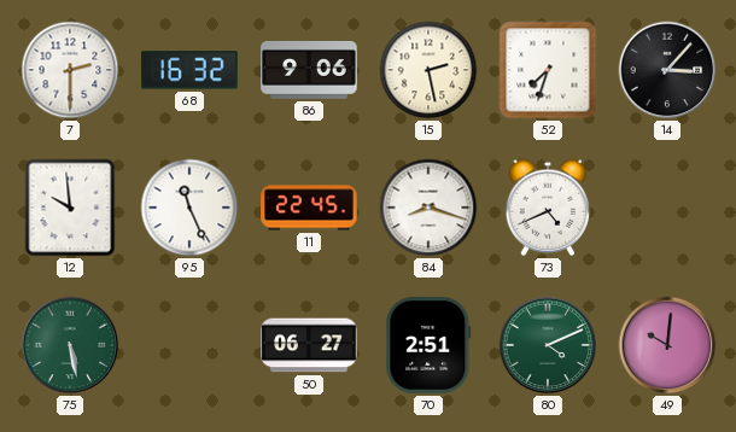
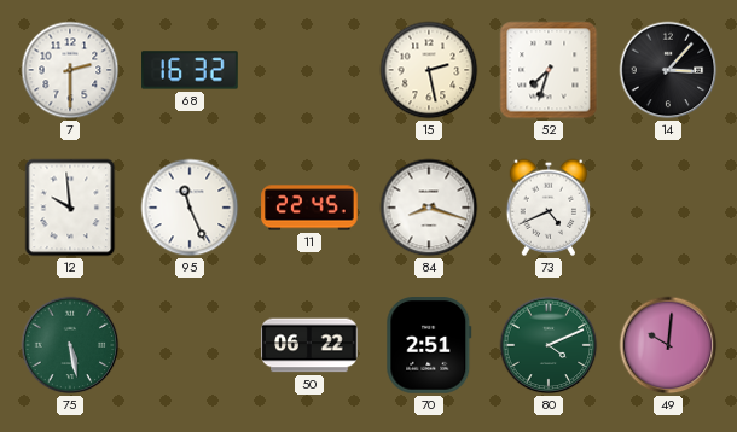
86: 9:06 -> none
50: 06:27 -> 06:22
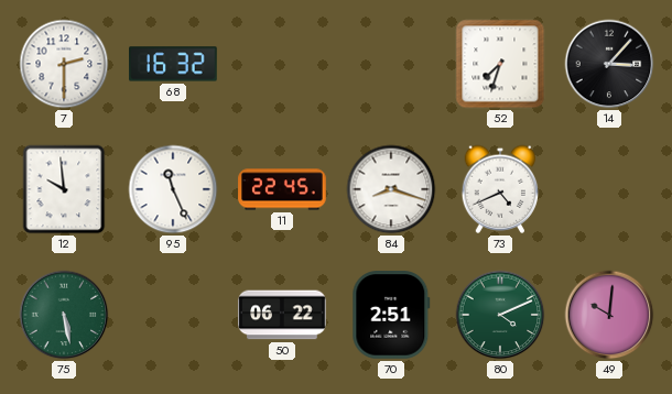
15: 2:28 -> none
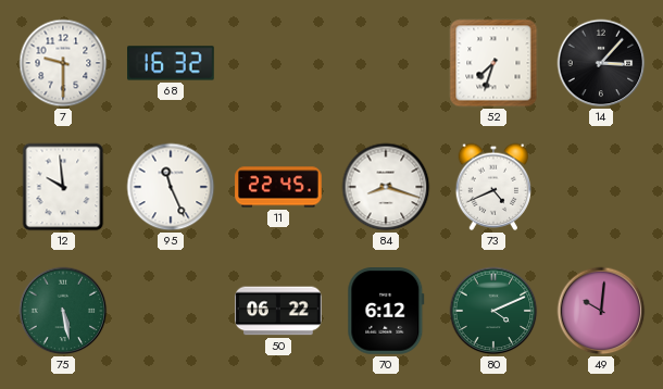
7: 2:30 -> 9:30
70: 2:51 -> 6:12
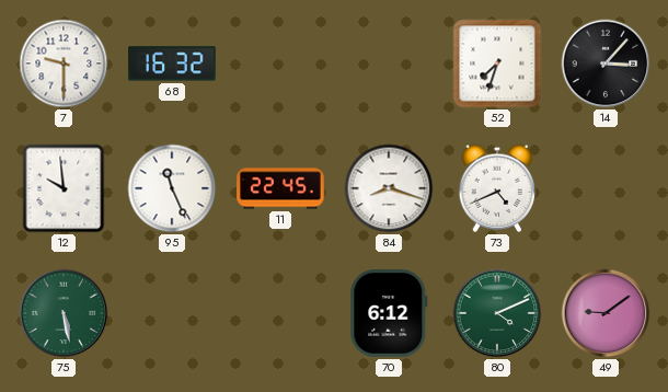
50: 06:22 -> none
49: 10:01 -> 9:09
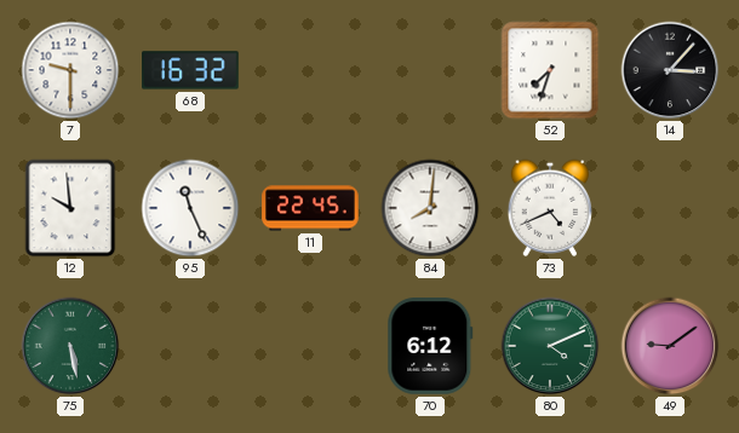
84: 8:18 -> 8:01
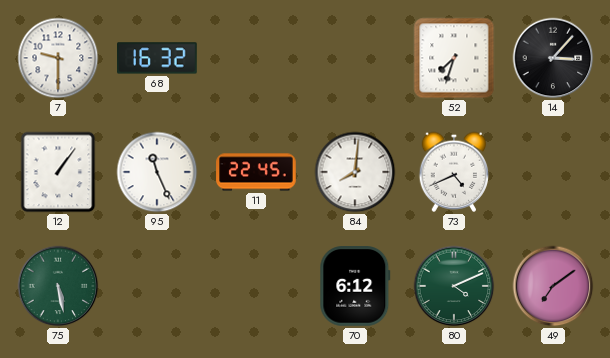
12: 9:59 -> 1:06
49: 9:09 -> 7:09
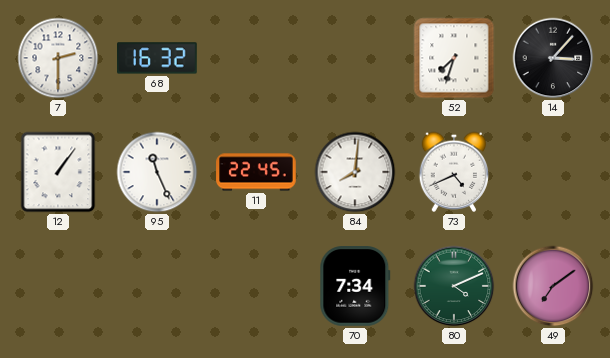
7: 9:30 -> 2:30
75: 5:28 -> none
70: 6:12 -> 7:34
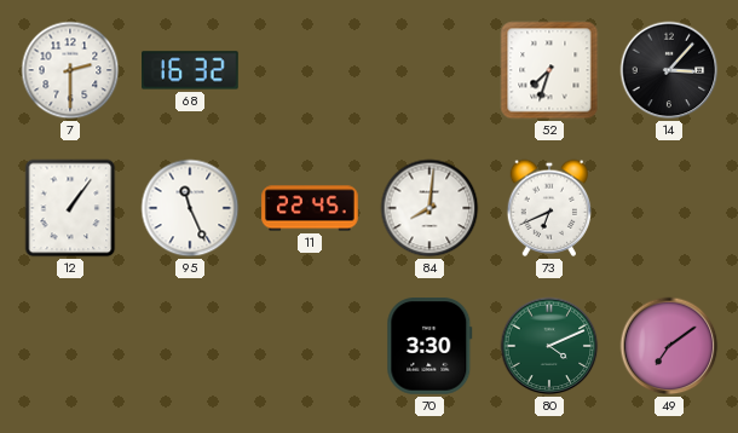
73: 4:41 -> 6:41
70: 7:34 -> 3:30
